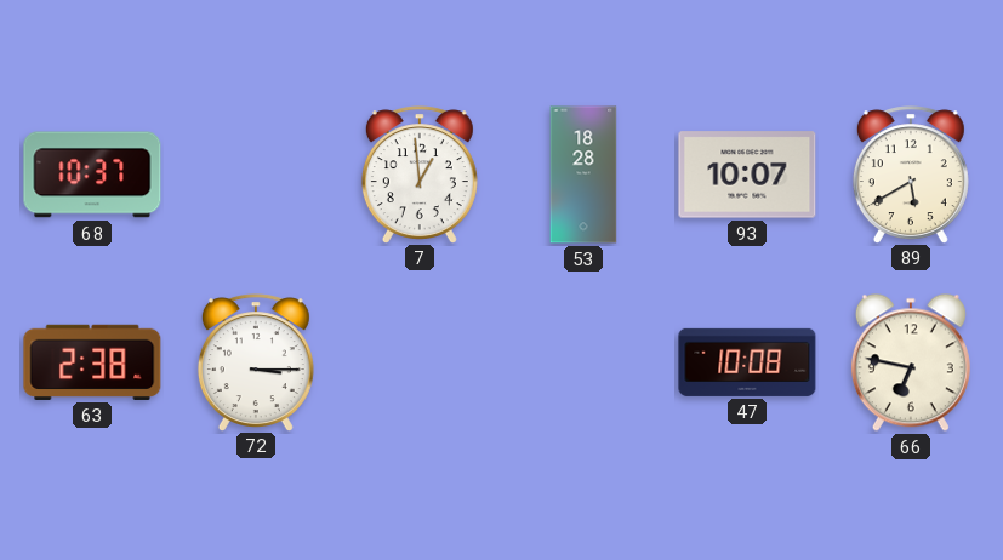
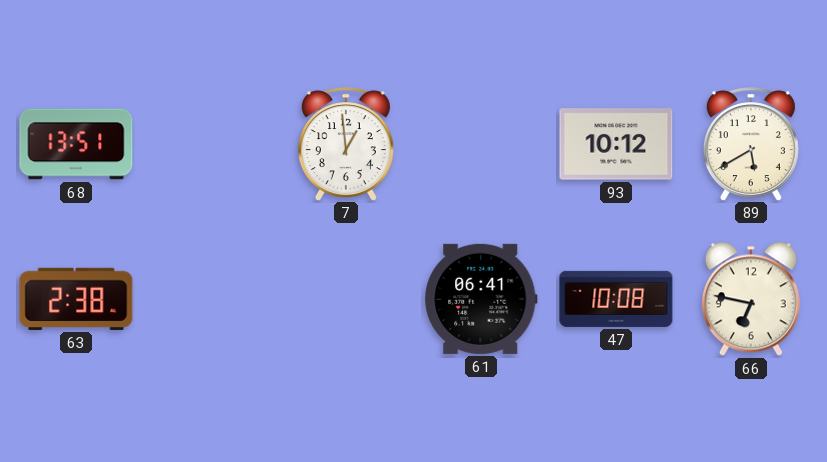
68: 10:37 -> 13:51
53: 18:28 -> none
93: 10:07 -> 10:12
72: 3:15 -> none
61: none -> 06:41
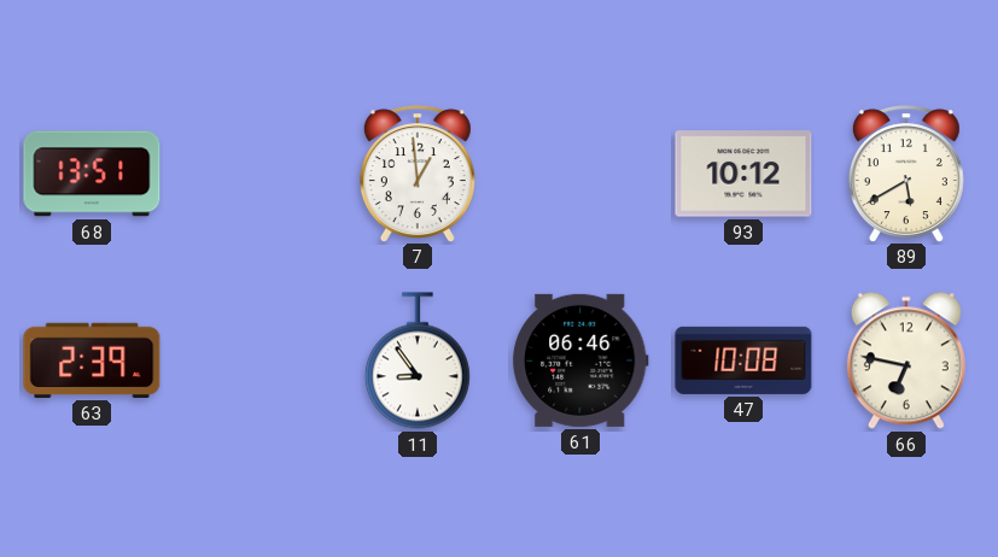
63: 2:38 -> 2:39
11: none -> 8:54
61: 06:41 -> 06:46
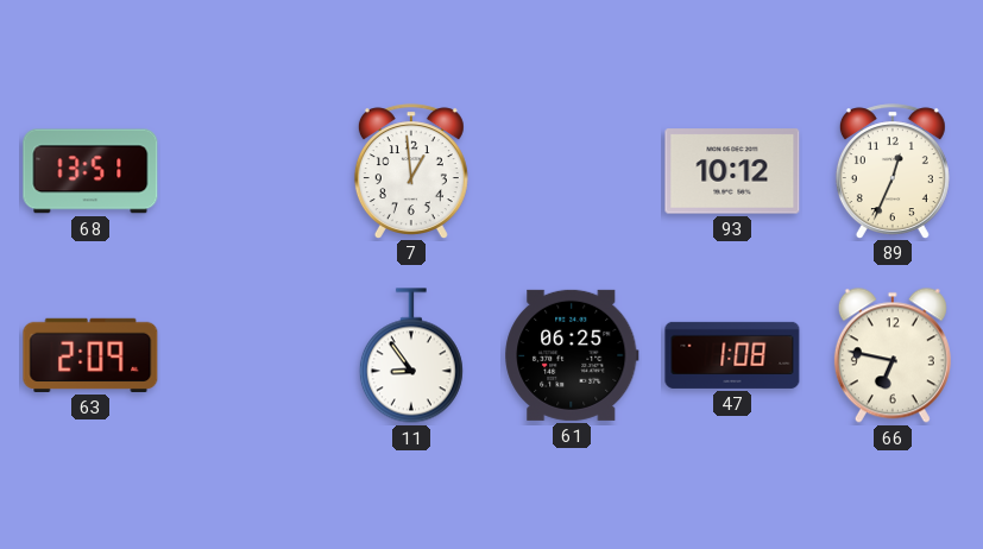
89: 5:40 -> 12:34
63: 2:39 -> 2:09
61: 06:46 -> 06:25
47: 10:08 -> 1:08
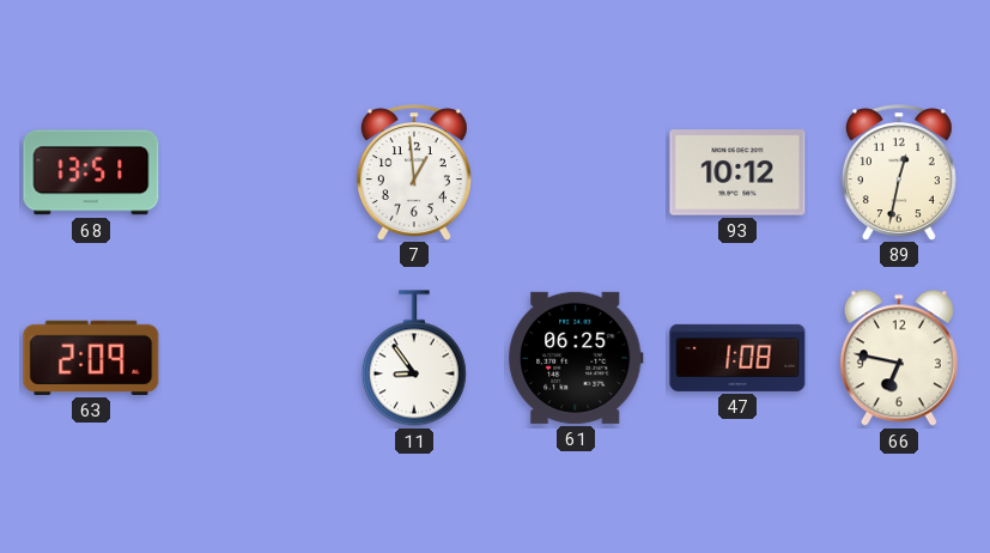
89: 12:34 -> 12:32
